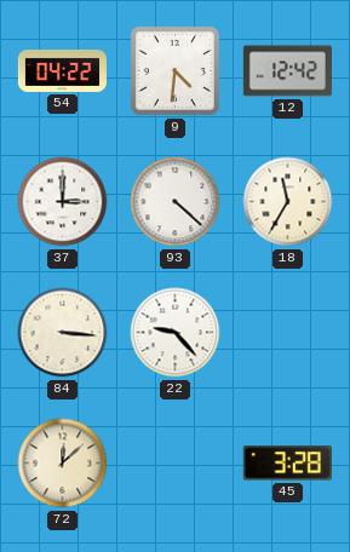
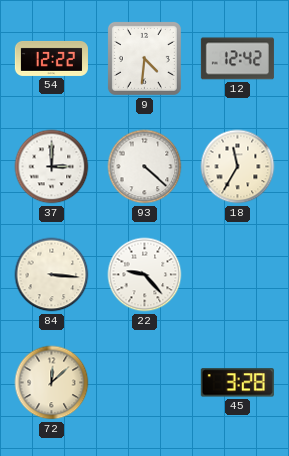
54: 04:22 -> 12:22
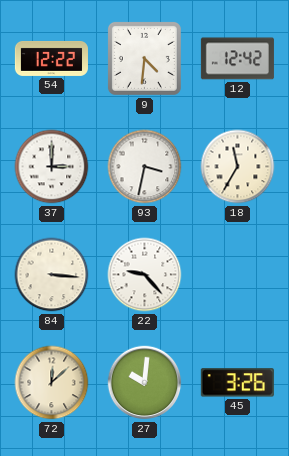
93: 4:22 -> 3:32
27: none -> 10:01
45: 3:28 -> 3:26
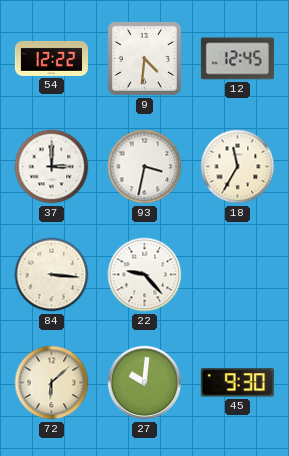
12: 12:42 -> 12:45
72: 12:08 -> 6:08
45: 3:26 -> 9:30
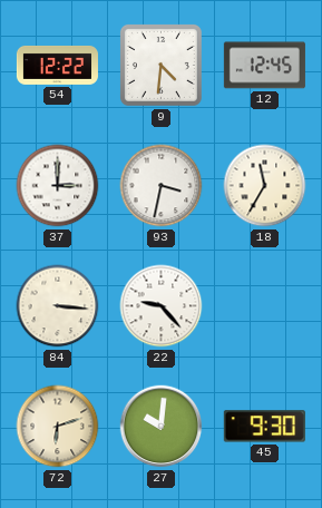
72: 6:08 -> 6:12
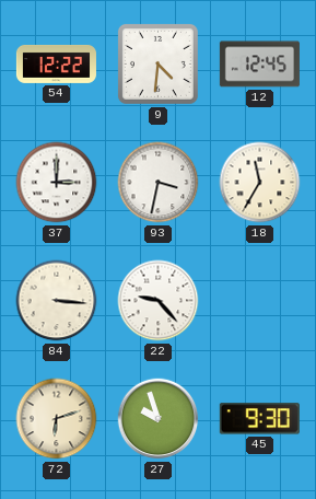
27: 10:01 -> 9:57
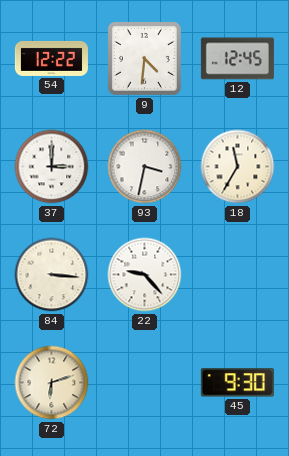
27: 9:57 -> none
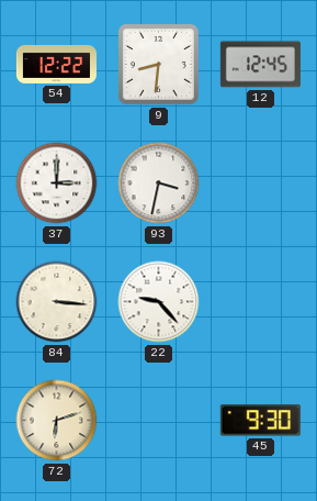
9: 4:31 -> 8:31
18: 11:35 -> none
